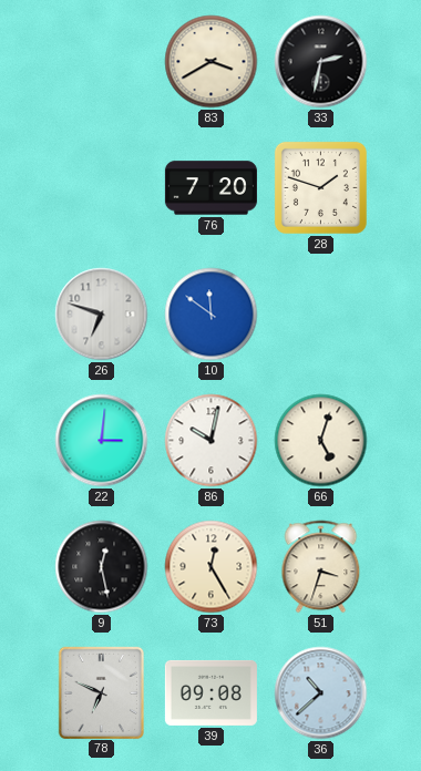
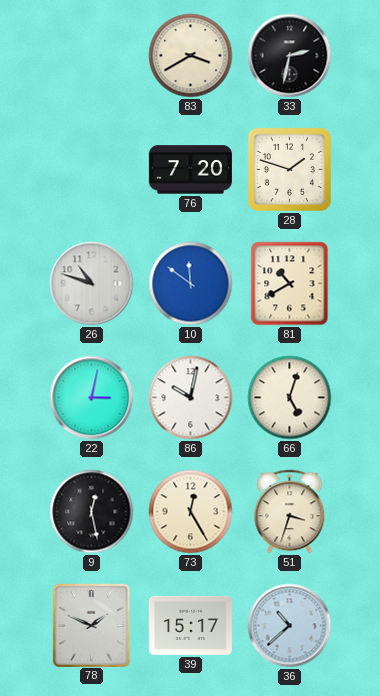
26: 6:48 -> 10:48
81: none -> 10:40
22: 3:01 -> 3:02
78: 6:49 -> 1:49
39: 09:08 -> 15:17
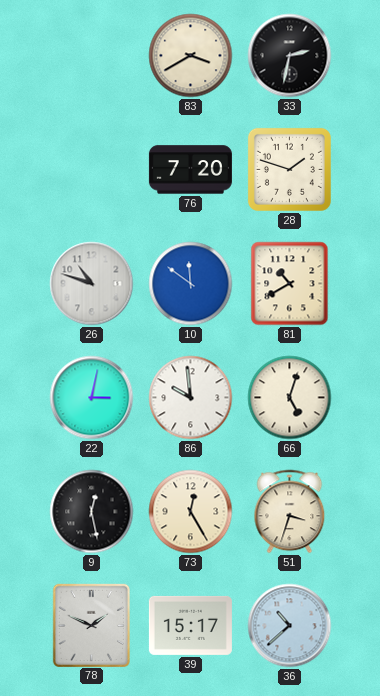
86: 10:02 -> 9:59
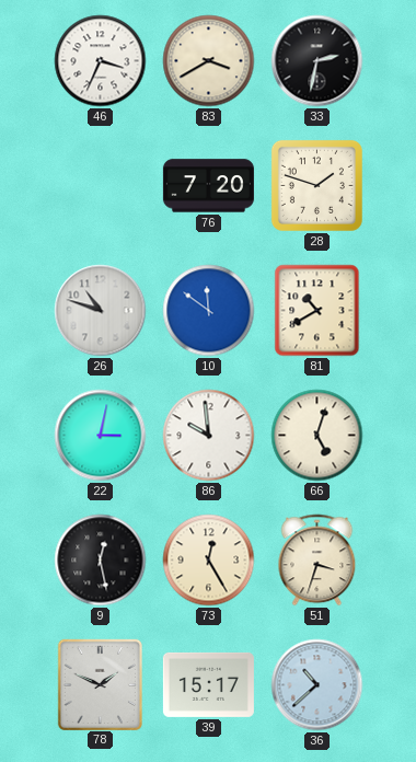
46: none -> 3:34
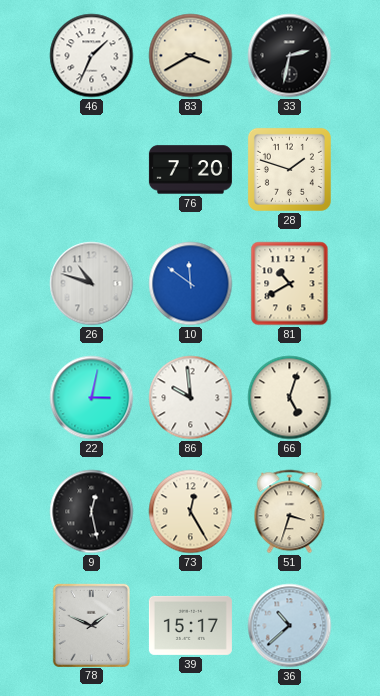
46: 3:34 -> 1:34
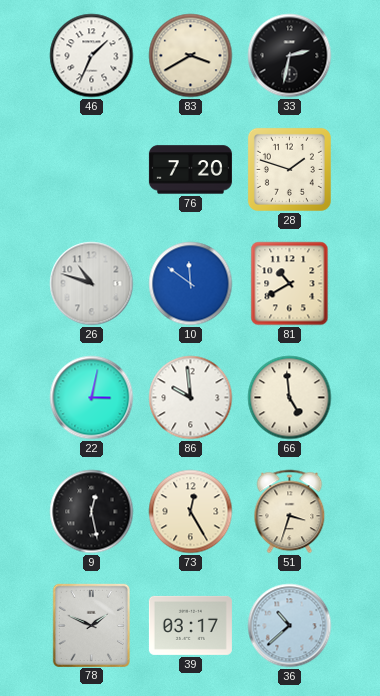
66: 5:03 -> 4:59
39: 15:17 -> 03:17
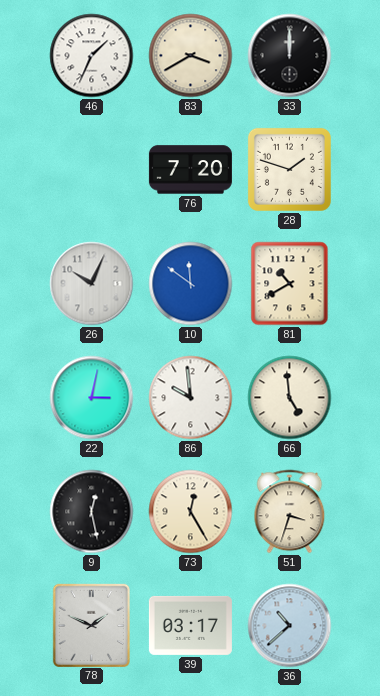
33: 2:32 -> 12:00
26: 10:48 -> 10:04
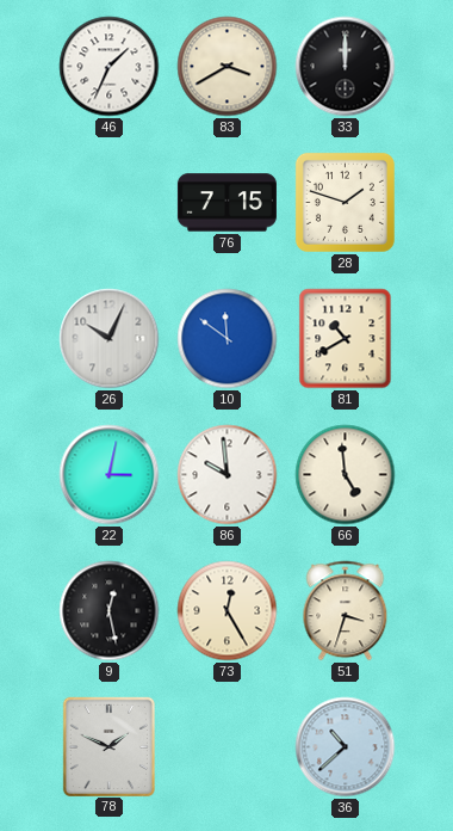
76: 7:20 -> 7:15
39: 03:17 -> none
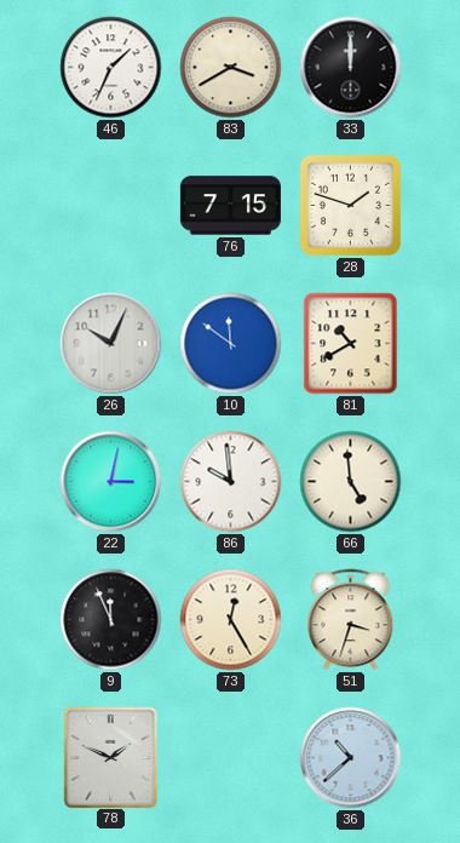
9: 12:28 -> 11:56
